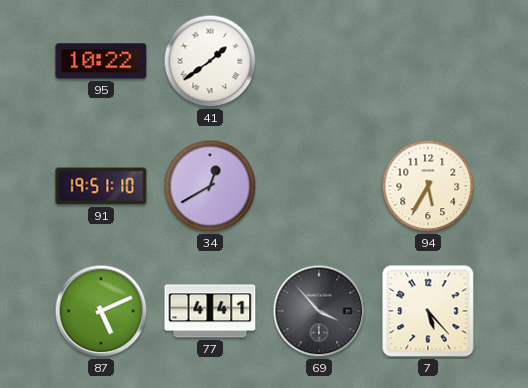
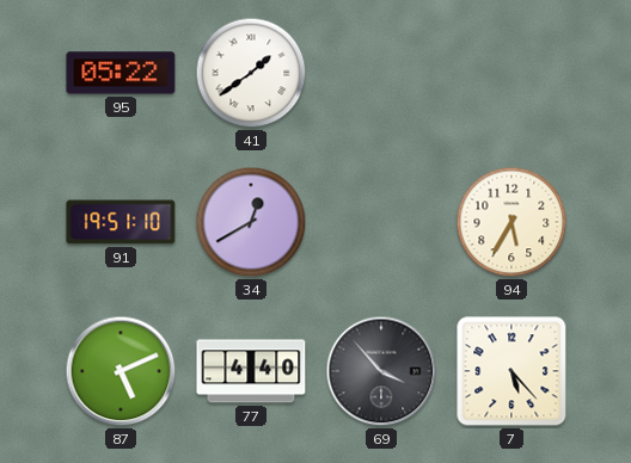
95: 10:22 -> 05:22
77: 4:41 -> 4:40
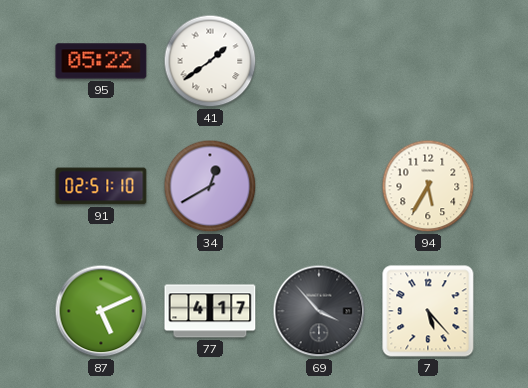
91: 19:51 -> 02:51
77: 4:40 -> 4:17
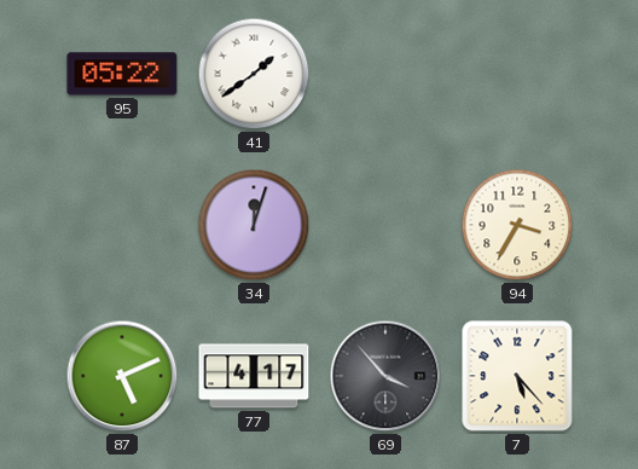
91: 02:51 -> none
34: 12:40 -> 12:03
94: 5:35 -> 3:35
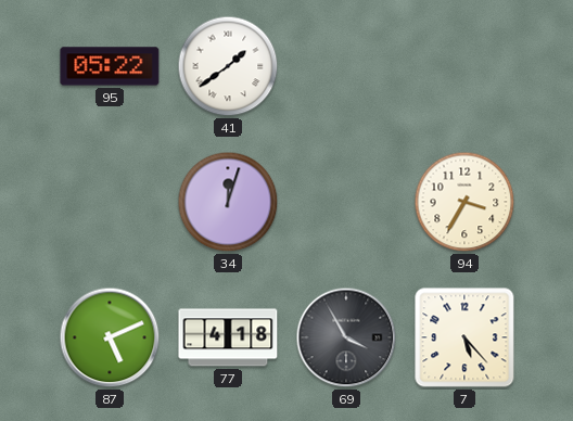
77: 4:17 -> 4:18
69: 3:53 -> 3:55
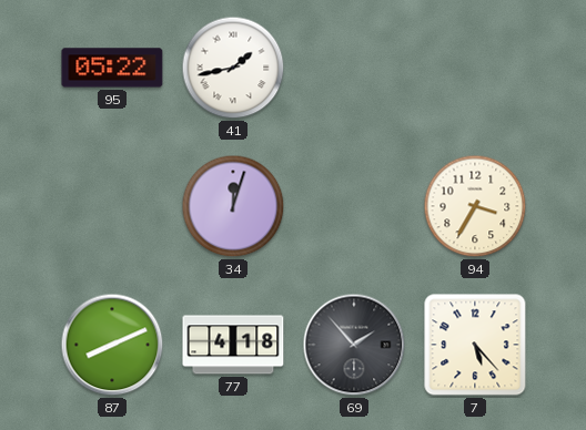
41: 1:39 -> 1:43
87: 5:11 -> 8:11
69: 3:55 -> 1:53
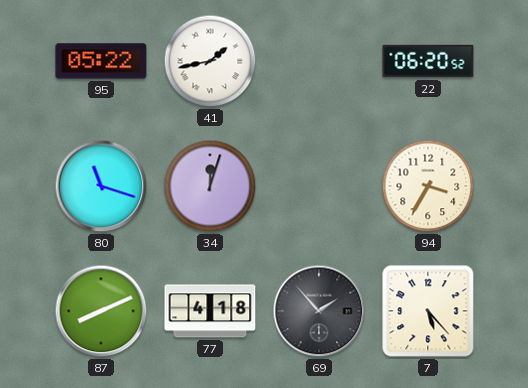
22: none -> 06:20
80: none -> 11:18
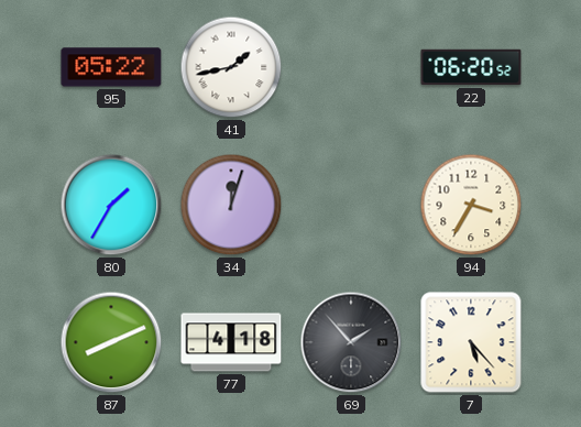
80: 11:18 -> 1:35
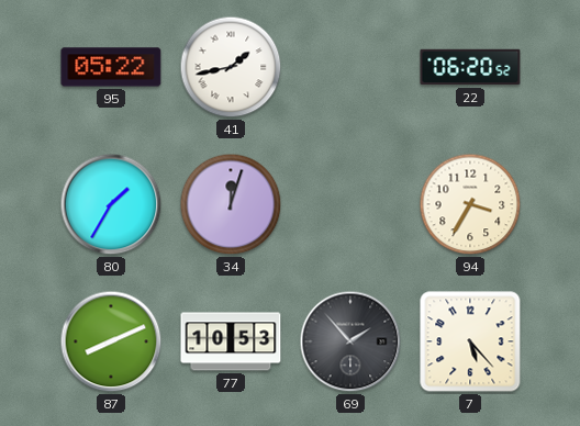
77: 4:18 -> 10:53
